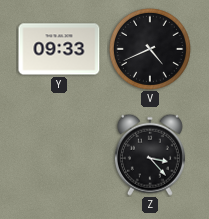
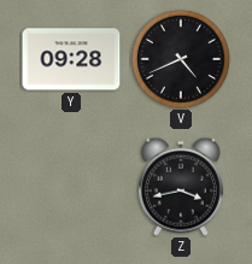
Y: 09:33 -> 09:28
Z: 3:23 -> 3:43
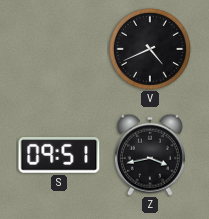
Y: 09:28 -> none
S: none -> 09:51
